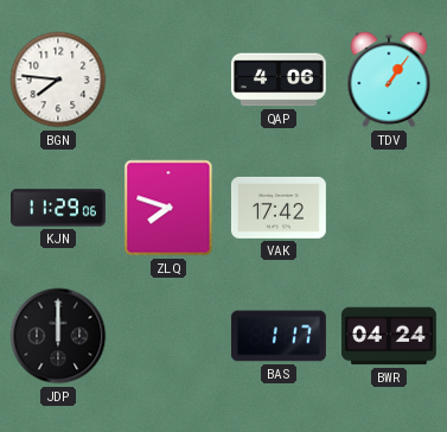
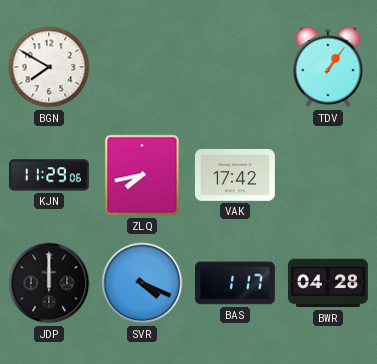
BGN: 7:46 -> 7:50
QAP: 4:06 -> none
ZLQ: 7:48 -> 7:43
SVR: none -> 4:19
BWR: 04:24 -> 04:28
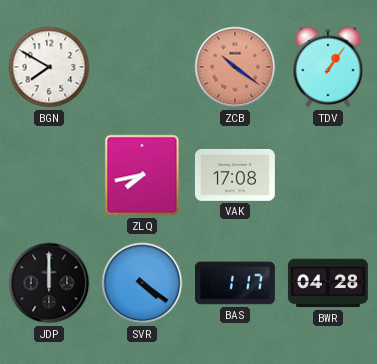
ZCB: none -> 10:21
KJN: 11:29 -> none
VAK: 17:42 -> 17:08
SVR: 4:19 -> 4:21
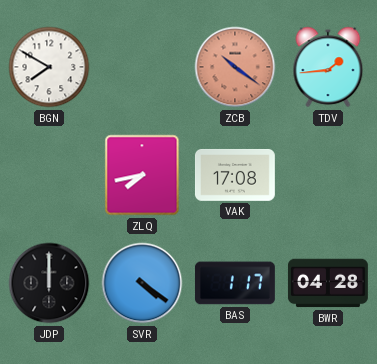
TDV: 1:06 -> 1:44
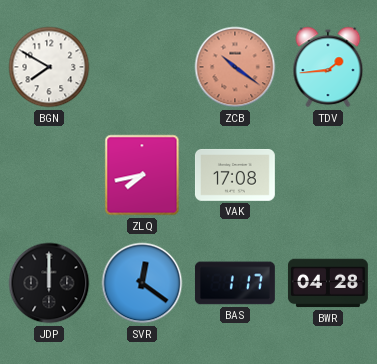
SVR: 4:21 -> 12:21
